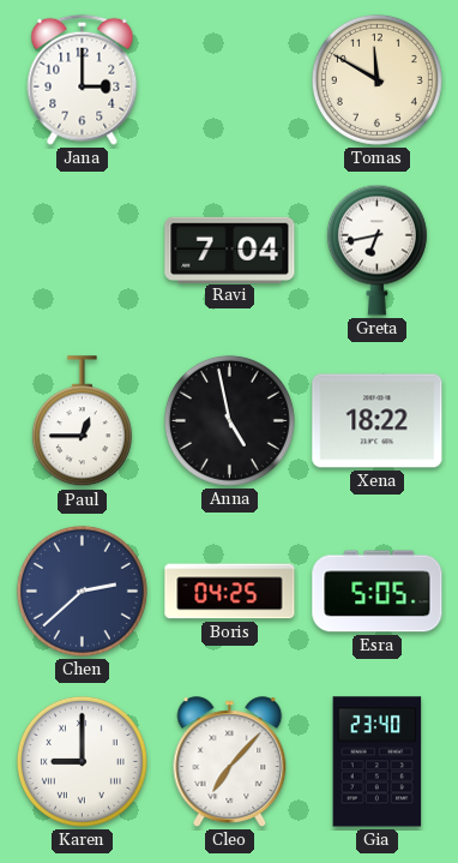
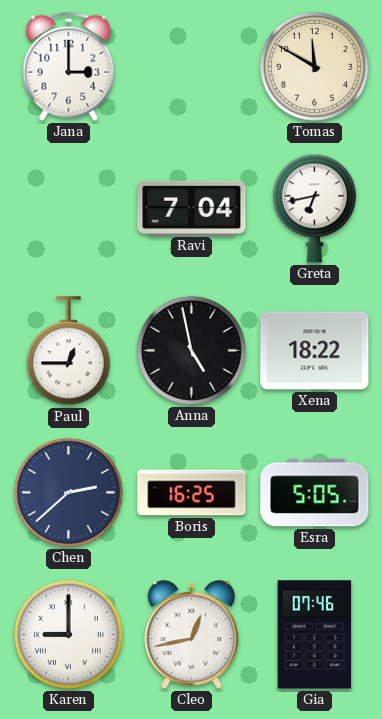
Boris: 04:25 -> 16:25
Cleo: 7:07 -> 12:43
Gia: 23:40 -> 07:46
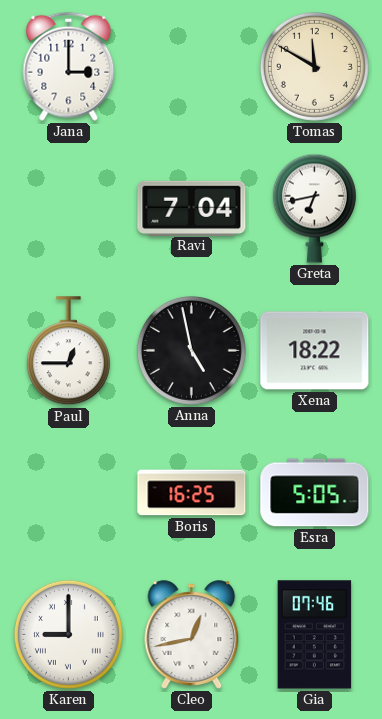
Chen: 2:38 -> none
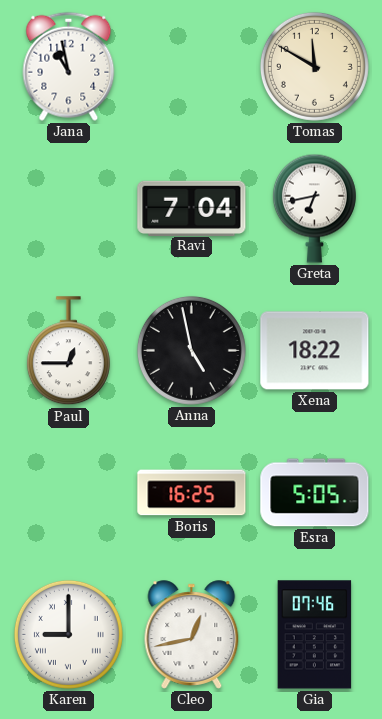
Jana: 3:00 -> 10:58
